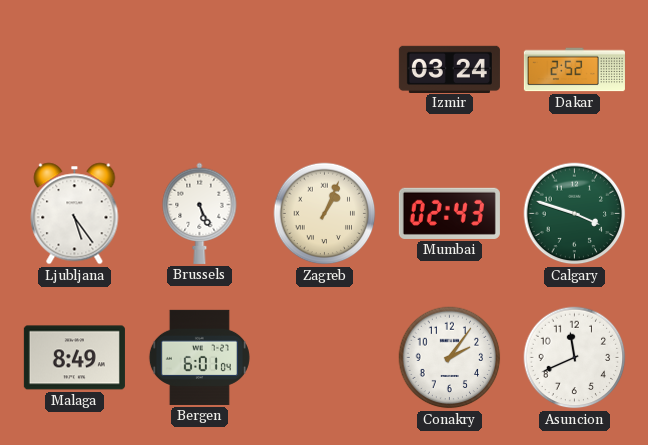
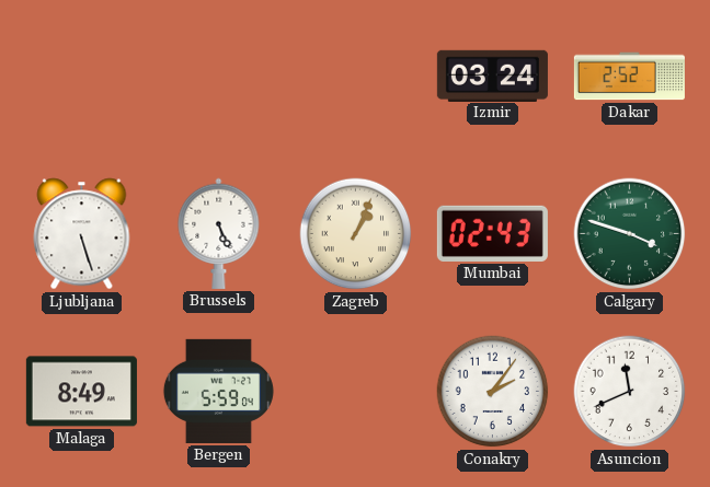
Ljubljana: 5:24 -> 5:27
Bergen: 6:01 -> 5:59
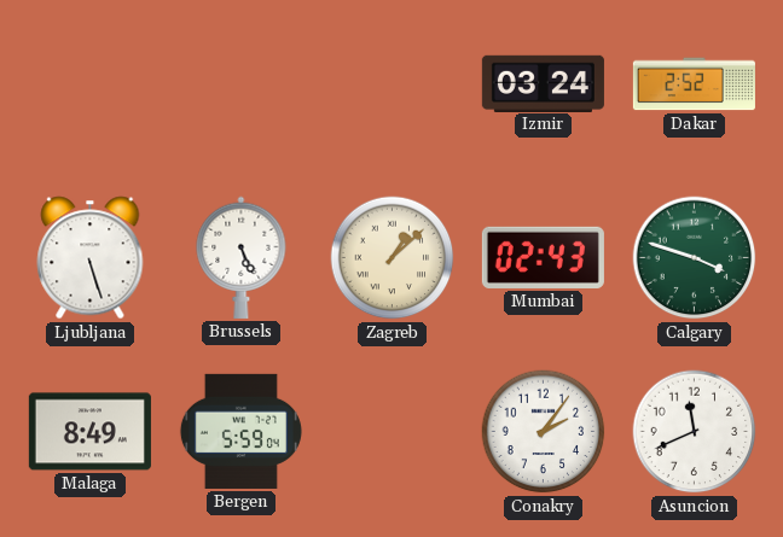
Zagreb: 1:04 -> 1:08
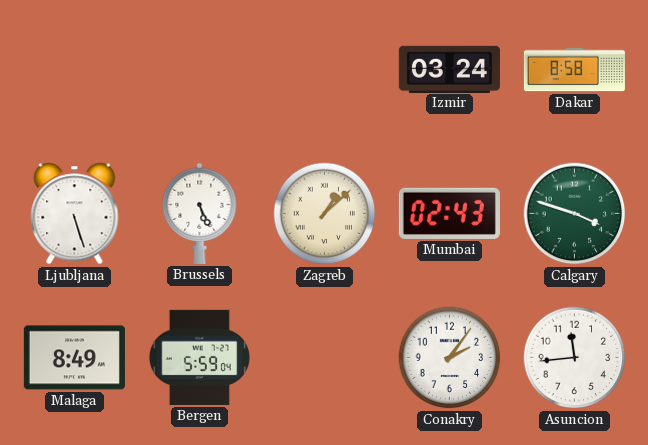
Dakar: 2:52 -> 8:58
Asuncion: 11:41 -> 11:44
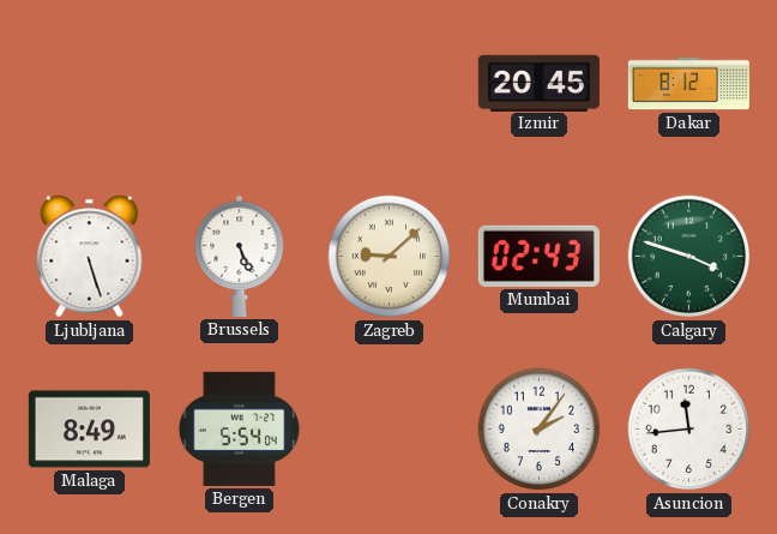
Izmir: 03:24 -> 20:45
Dakar: 8:58 -> 8:12
Zagreb: 1:08 -> 9:08
Bergen: 5:59 -> 5:54
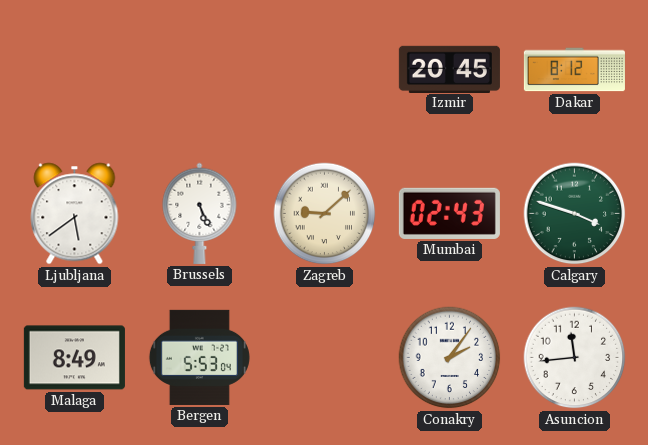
Ljubljana: 5:27 -> 5:39
Bergen: 5:54 -> 5:53
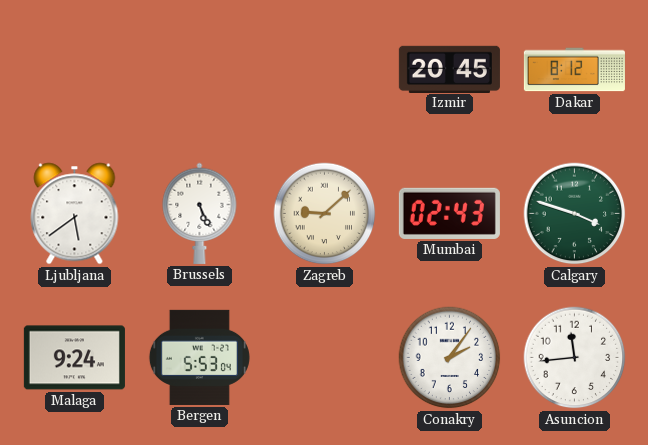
Malaga: 8:49 -> 9:24
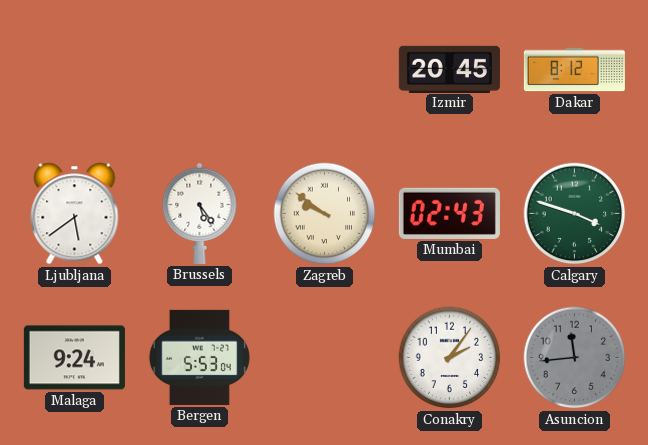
Brussels: 5:26 -> 5:24
Zagreb: 9:08 -> 9:51
Asuncion dial: white -> grey
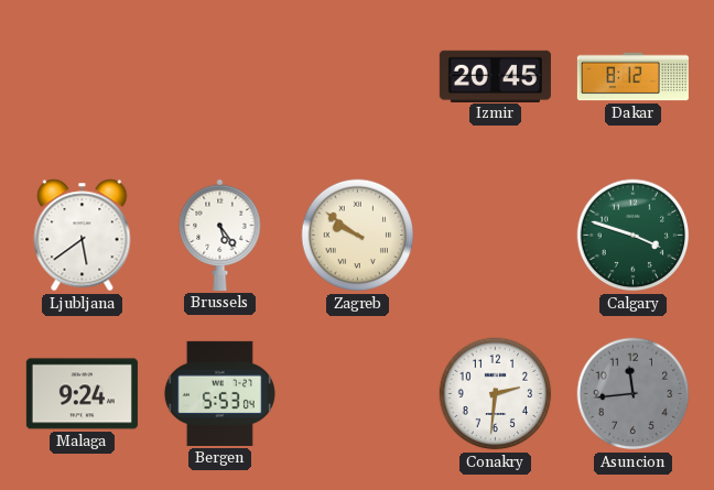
Mumbai: 02:43 -> none
Conakry: 2:06 -> 2:31
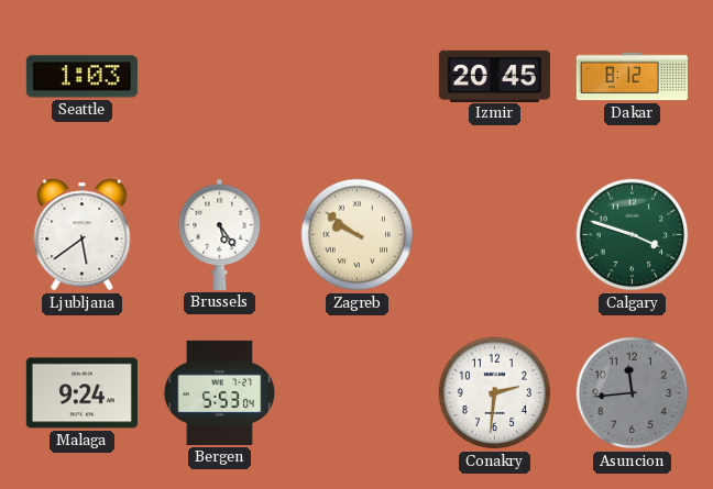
Seattle: none -> 1:03
